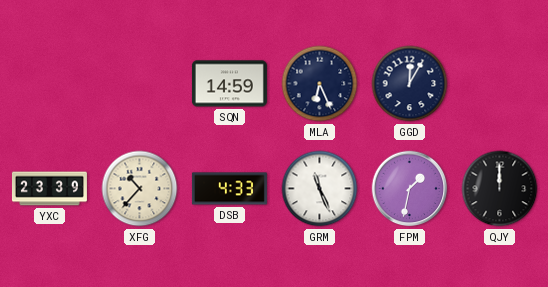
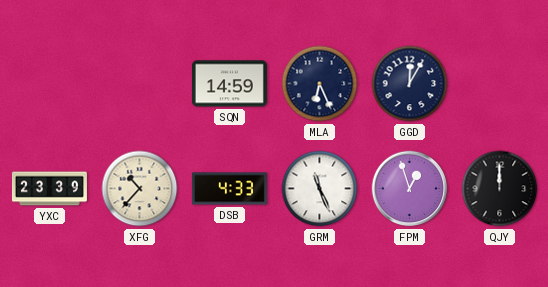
FPM: 1:32 -> 12:57
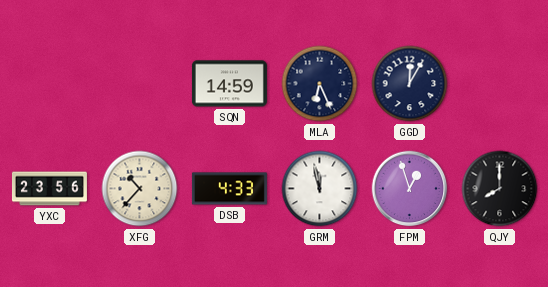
YXC: 23:39 -> 23:56
GRM: 11:26 -> 11:58
QJY: 12:00 -> 8:00
